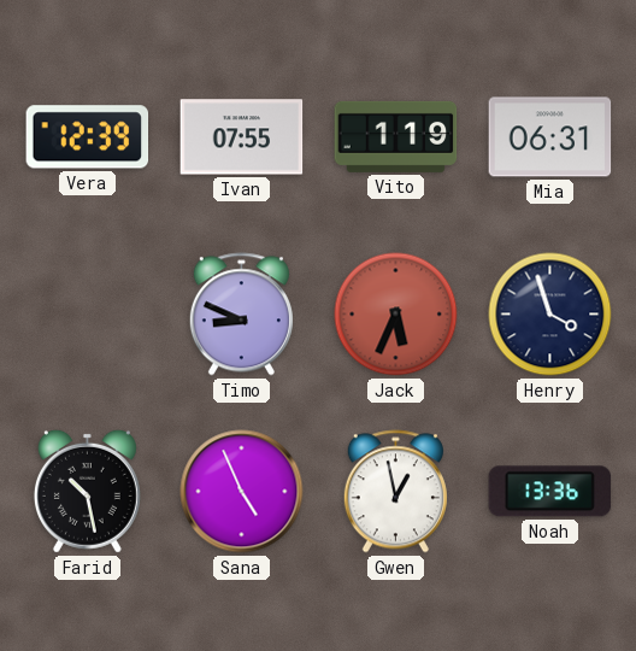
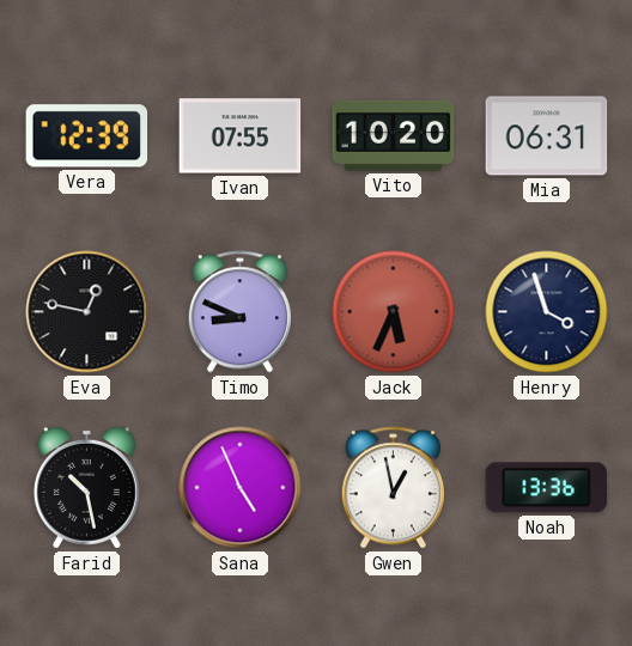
Vito: 1:19 -> 10:20
Eva: none -> 12:47
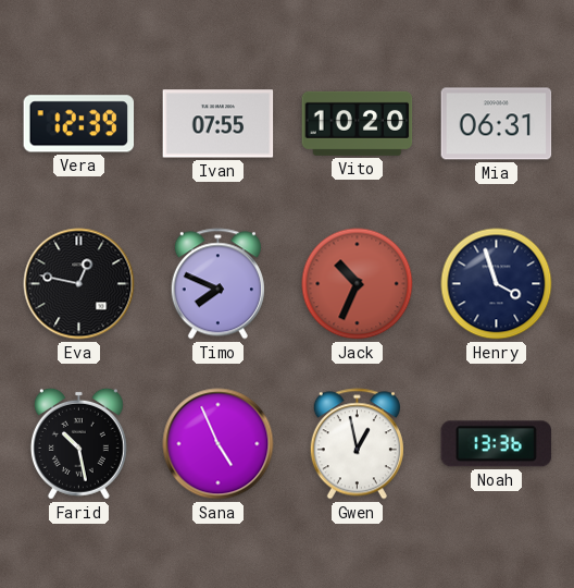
Timo: 8:49 -> 7:49
Jack: 5:34 -> 10:34
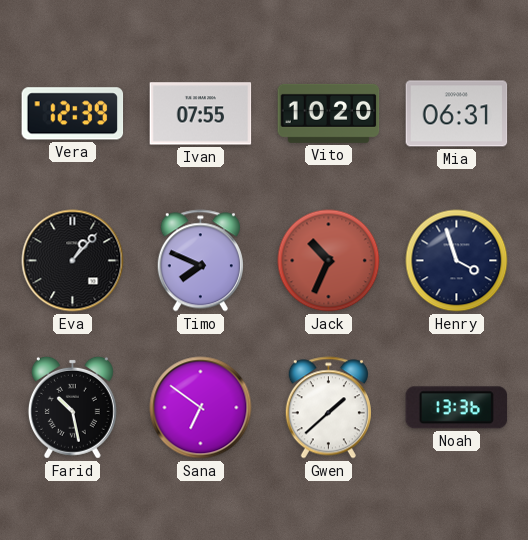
Eva: 12:47 -> 1:07
Sana: 4:56 -> 6:51
Gwen: 12:58 -> 1:38
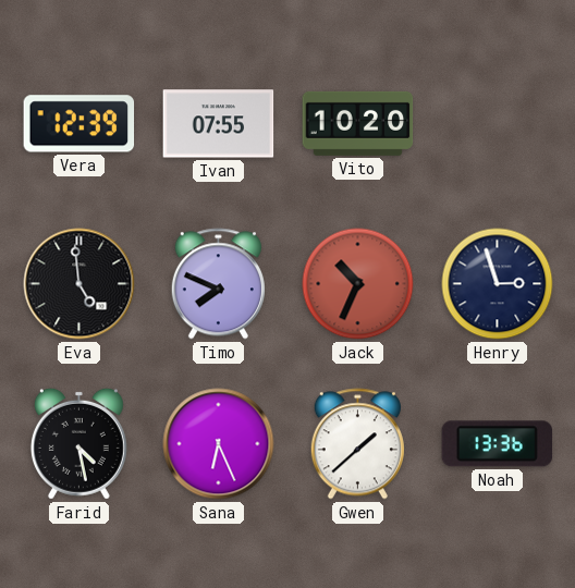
Mia: 06:31 -> none
Eva: 1:07 -> 4:59
Henry: 3:57 -> 2:57
Farid: 10:28 -> 4:28
Sana: 6:51 -> 6:26
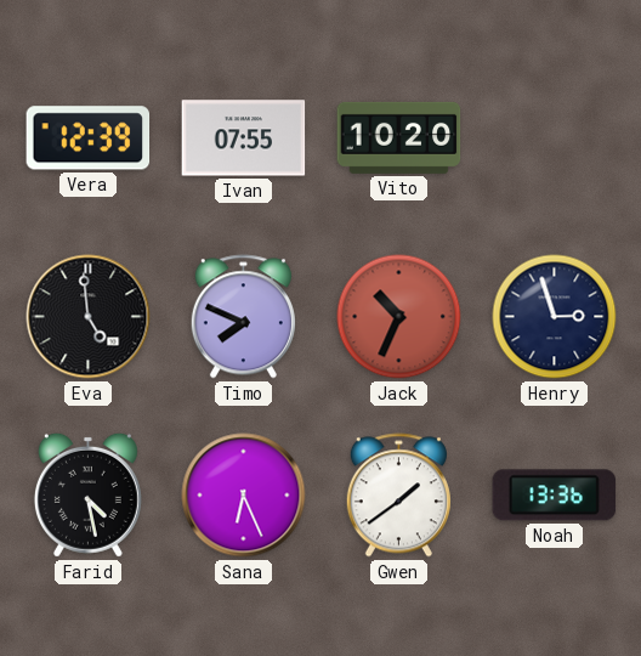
Gwen: 1:38 -> 1:39
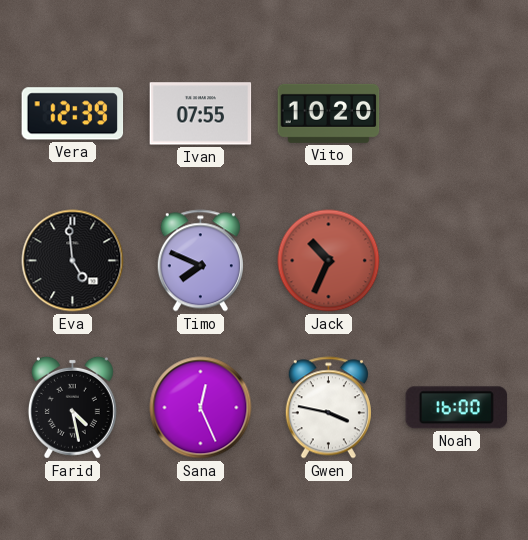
Henry: 2:57 -> none
Sana: 6:26 -> 12:26
Gwen: 1:39 -> 3:47
Noah: 13:36 -> 16:00
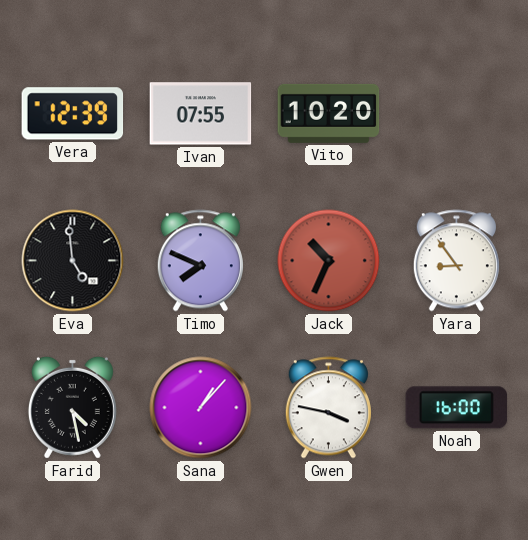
Yara: none -> 8:54
Sana: 12:26 -> 1:07
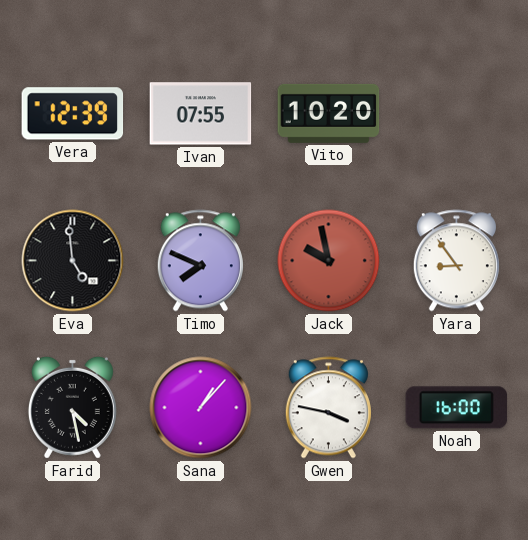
Jack: 10:34 -> 9:58
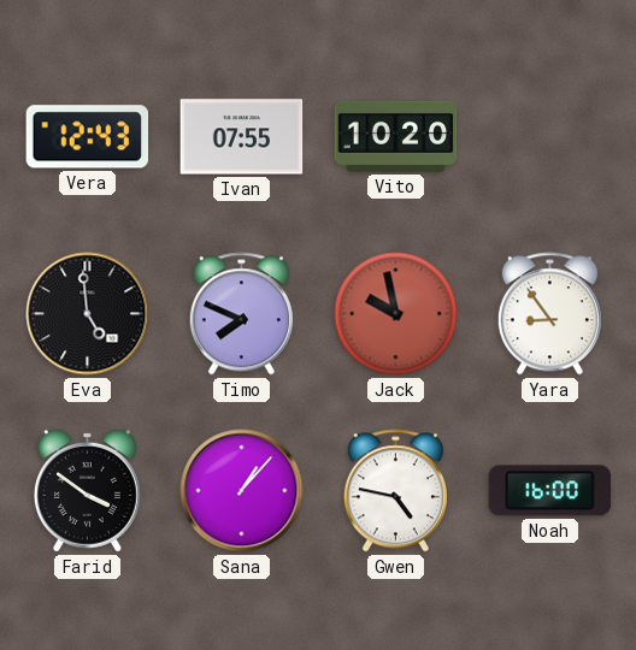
Vera: 12:39 -> 12:43
Farid: 4:28 -> 3:51
Gwen: 3:47 -> 4:47
